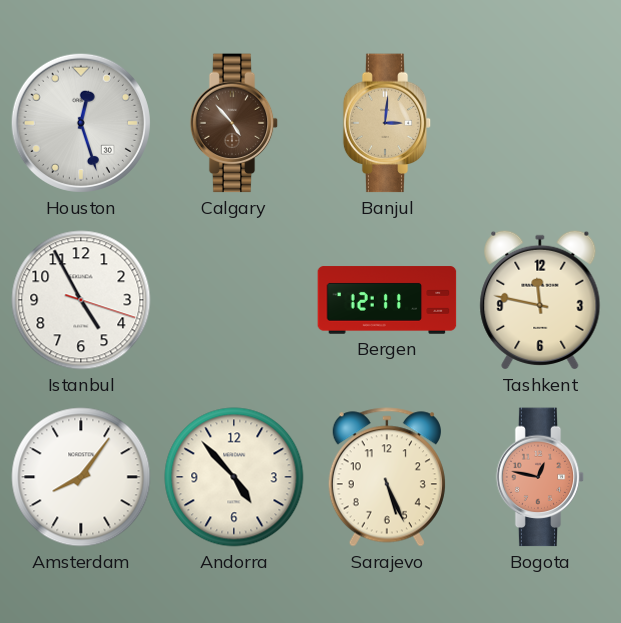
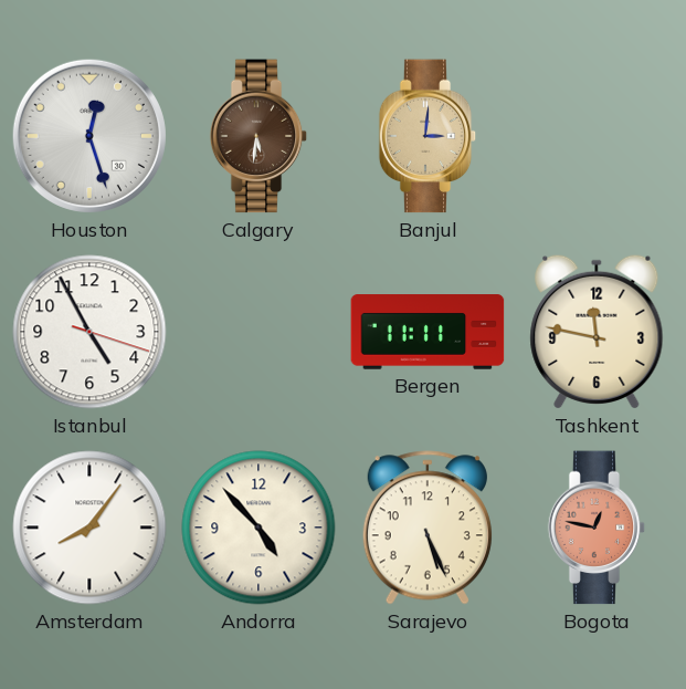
Calgary: 4:53 -> 5:31
Bergen: 12:11 -> 11:11
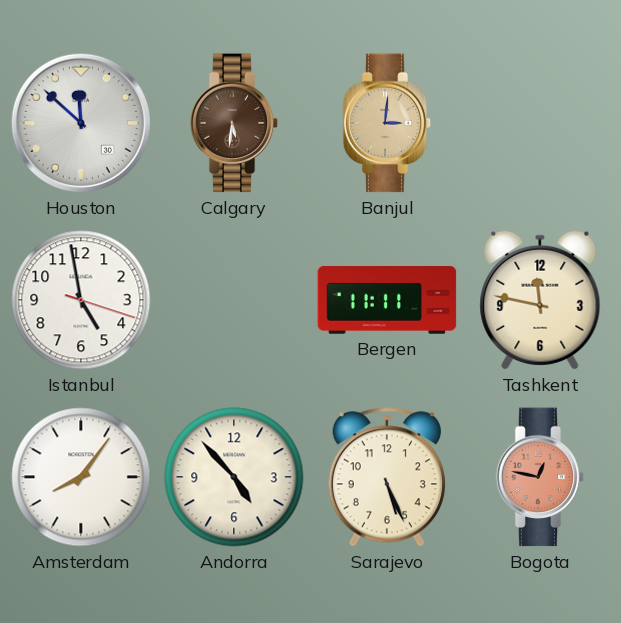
Houston: 12:27 -> 11:52
Istanbul: 4:55 -> 4:58
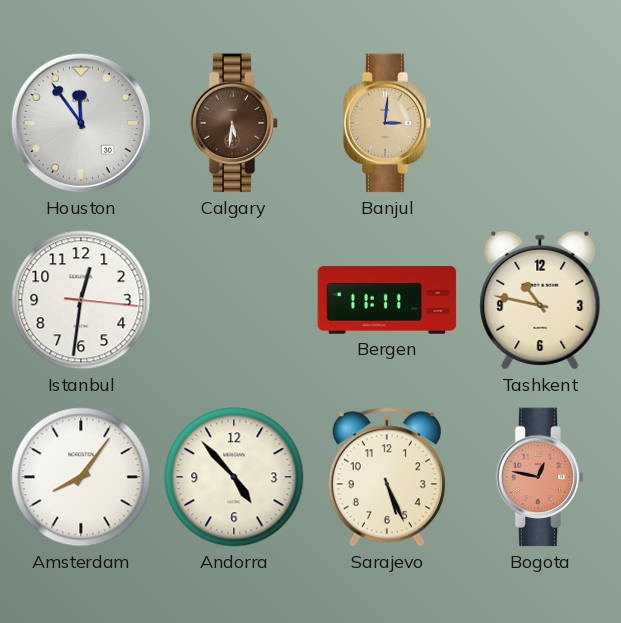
Houston: 11:52 -> 11:54
Istanbul: 4:58 -> 12:31
Tashkent: 11:47 -> 10:47
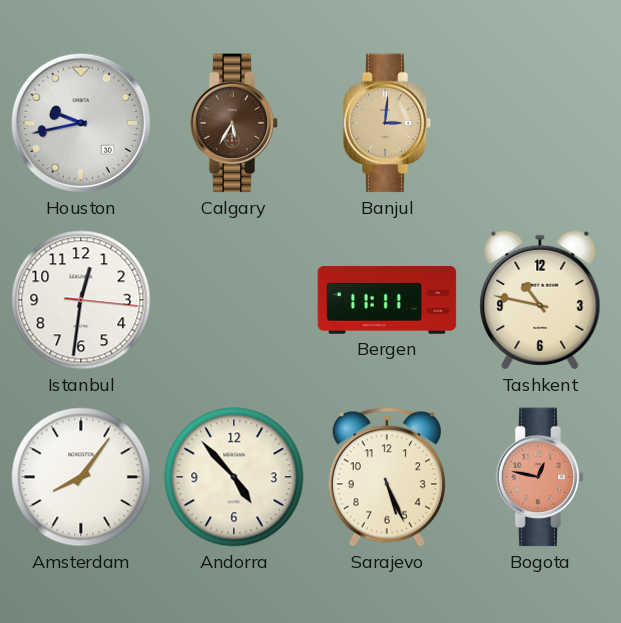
Houston: 11:54 -> 9:43
Calgary: 5:31 -> 5:35
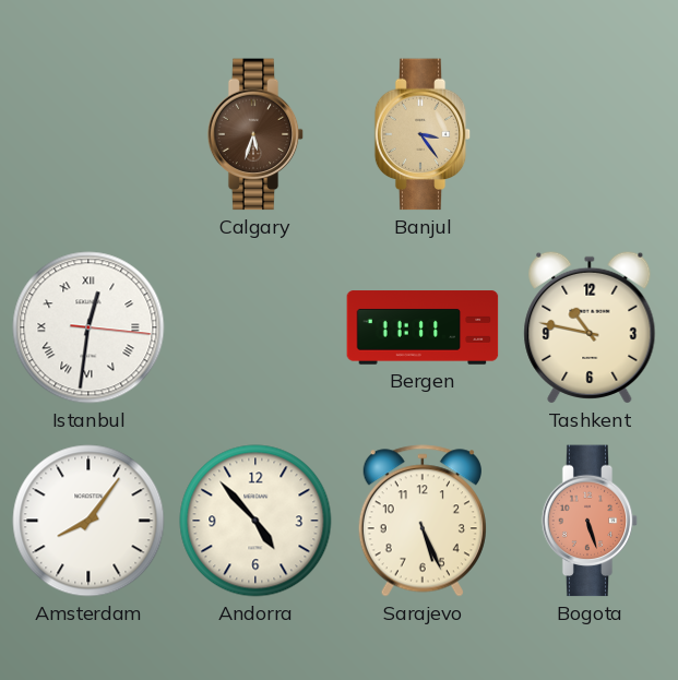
Houston: 9:43 -> none
Calgary: 5:35 -> 5:33
Banjul: 3:01 -> 3:24
Istanbul numerals: Arabic -> Roman
Bogota: 12:47 -> 5:27
